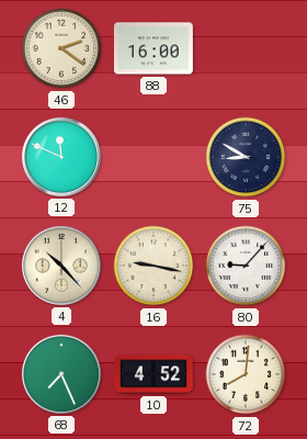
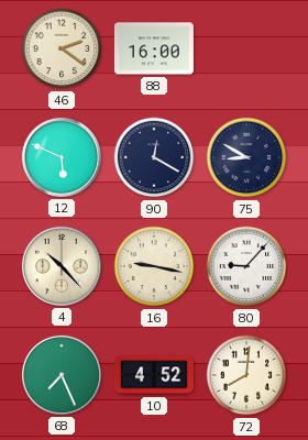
12: 11:49 -> 5:49
90: none -> 12:20
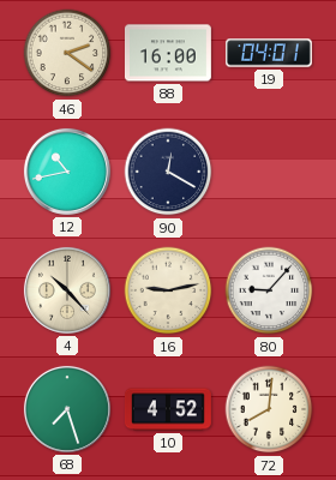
19: none -> 04:01
12: 5:49 -> 10:43
75: 8:50 -> none
16: 9:17 -> 9:13
68: 7:26 -> 7:27
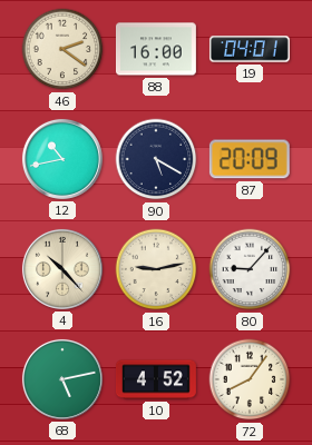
90: 12:20 -> 5:20
87: none -> 20:09
68: 7:27 -> 5:13
72: 8:01 -> 8:06
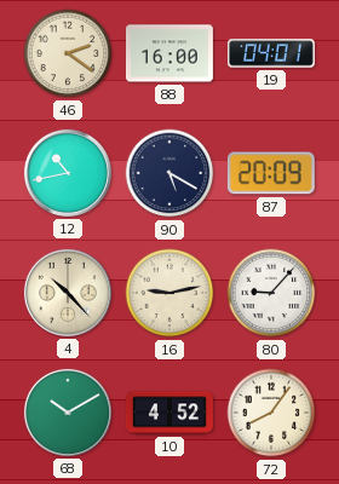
68: 5:13 -> 10:10
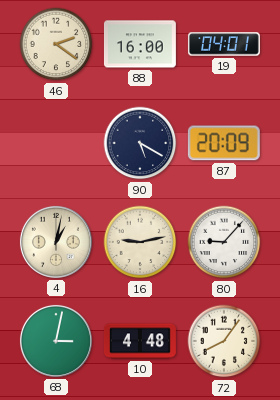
12: 10:43 -> none
4: 10:23 -> 1:02
68: 10:10 -> 3:02
10: 4:52 -> 4:48
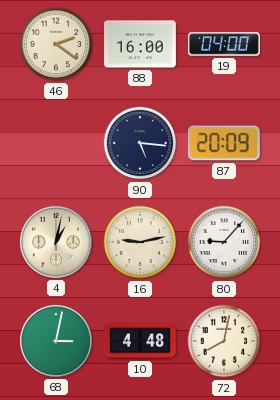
19: 04:01 -> 04:00
90: 5:20 -> 5:16
72: 8:06 -> 8:02
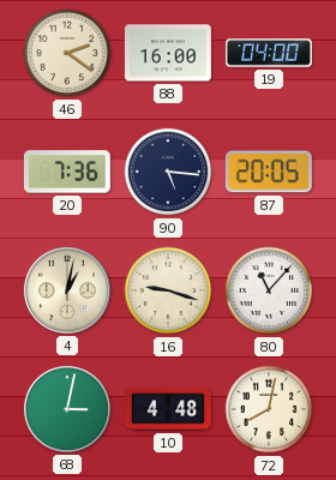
20: none -> 7:36
87: 20:09 -> 20:05
16: 9:13 -> 9:18
80: 9:07 -> 11:07
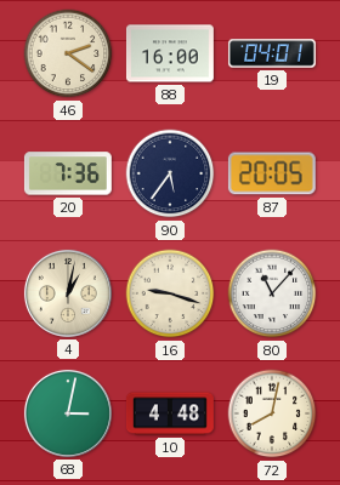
19: 04:00 -> 04:01
90: 5:16 -> 5:36
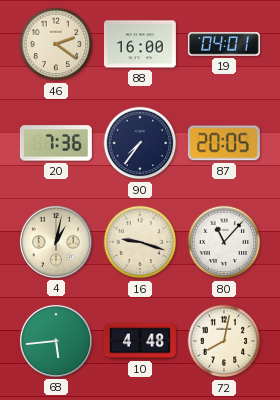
90: 5:36 -> 7:36
68: 3:02 -> 5:44
